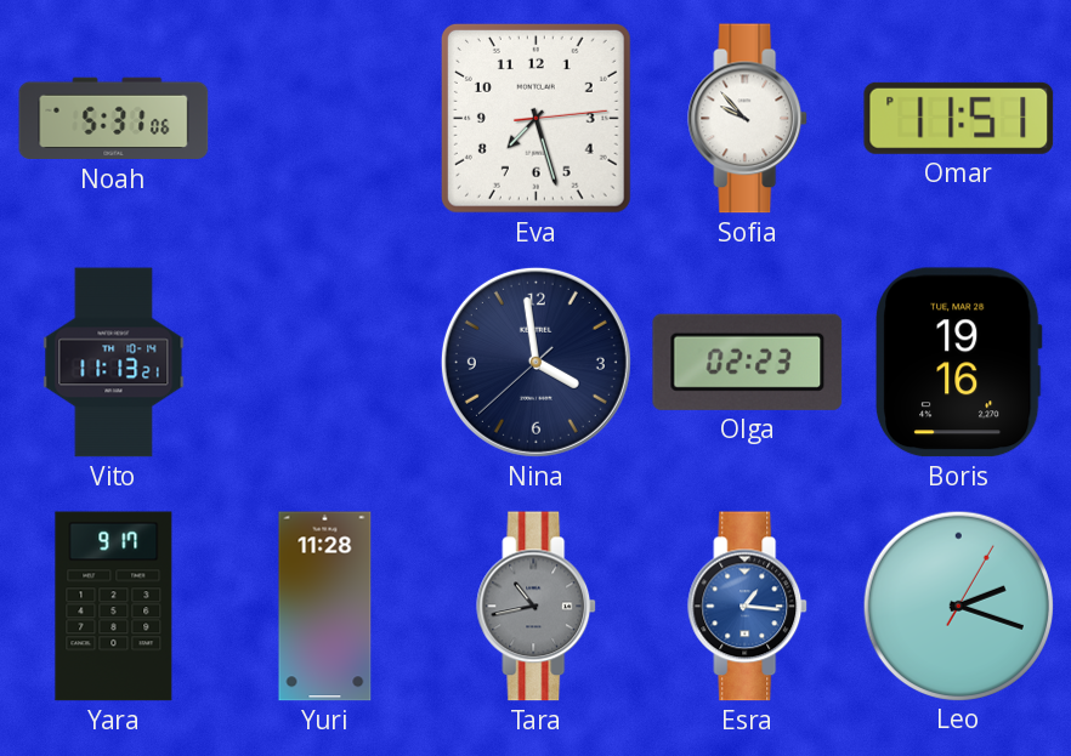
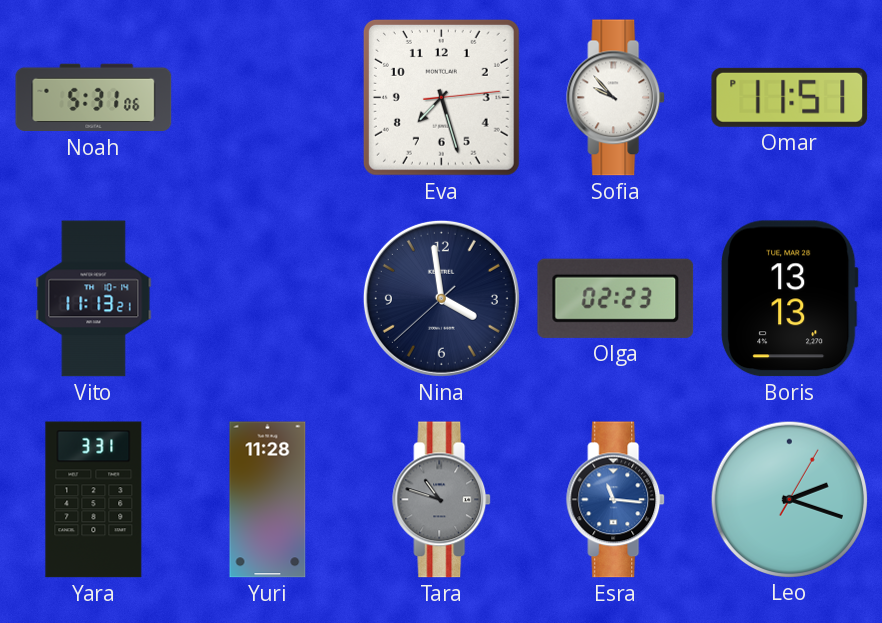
Boris: 19:16 -> 13:13
Yara: 9:17 -> 3:31
Tara: 10:43 -> 10:48
Esra: 1:16 -> 11:16
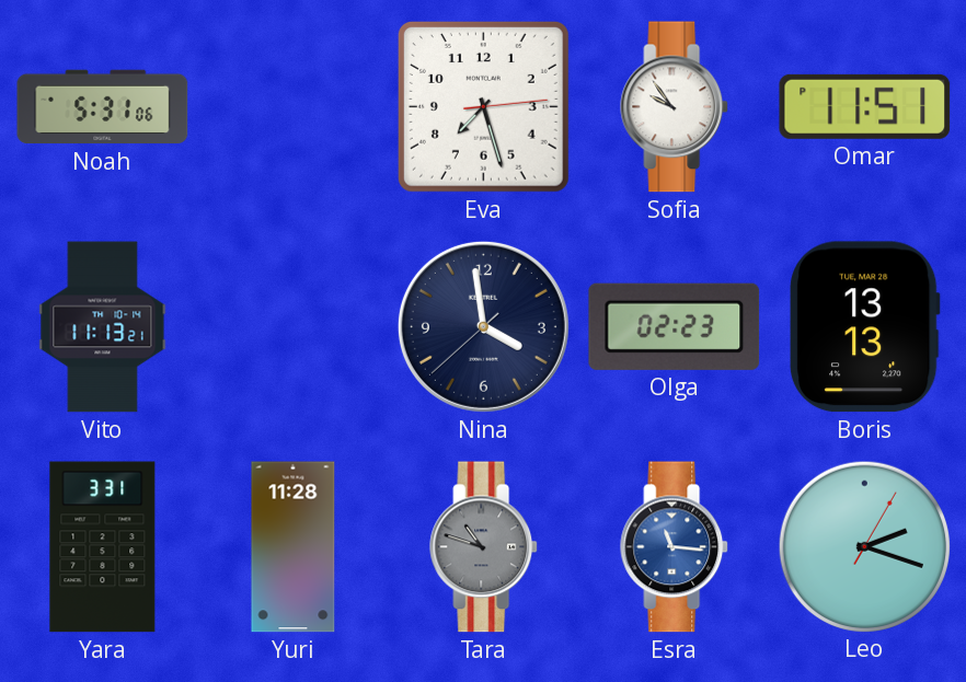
Sofia: 9:53 -> 9:54
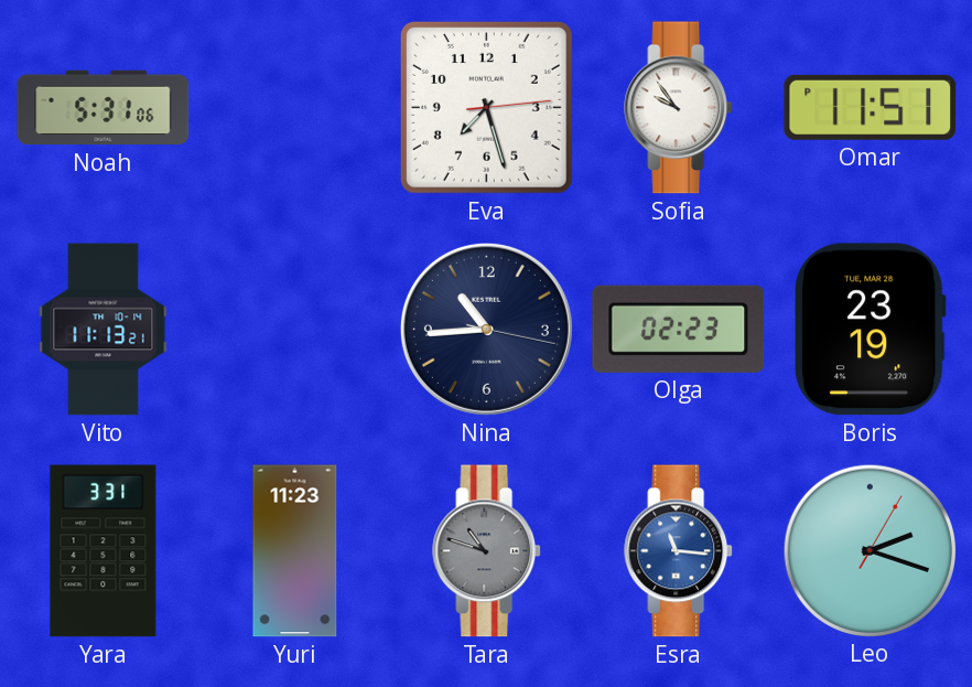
Nina: 3:58 -> 10:44
Boris: 13:13 -> 23:19
Yuri: 11:28 -> 11:23
